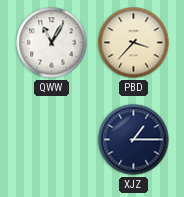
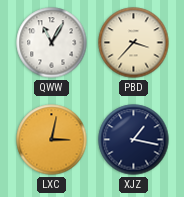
LXC: none -> 3:02
XJZ: 1:15 -> 1:17
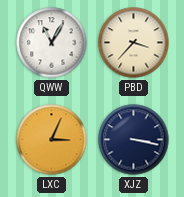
LXC: 3:02 -> 3:04
XJZ: 1:17 -> 3:17
